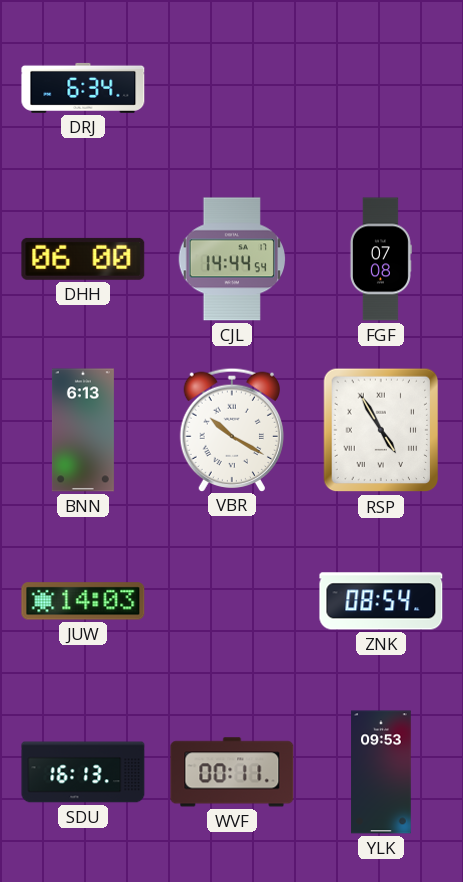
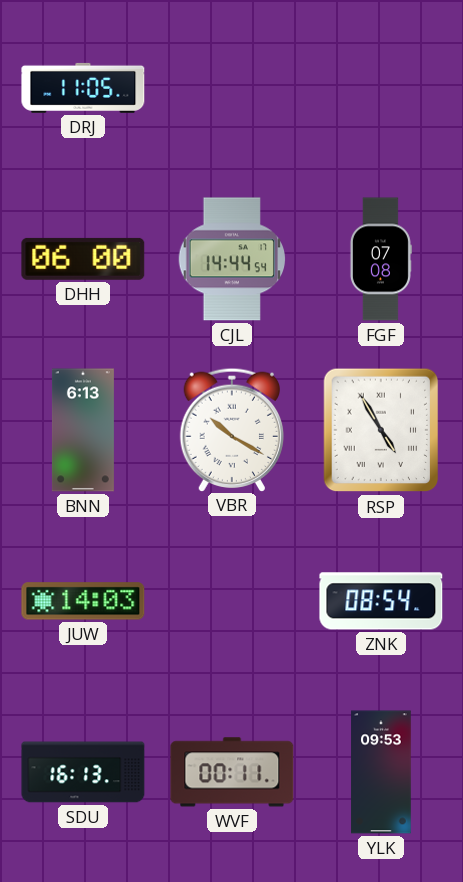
DRJ: 6:34 -> 11:05
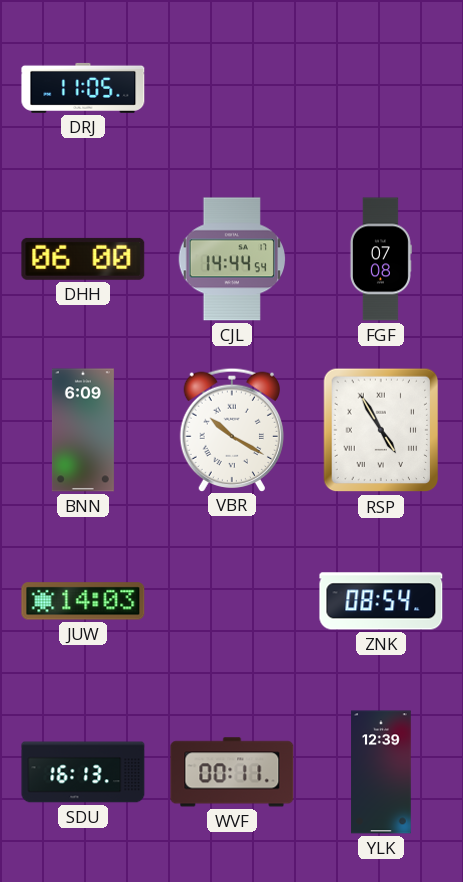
BNN: 6:13 -> 6:09
YLK: 09:53 -> 12:39
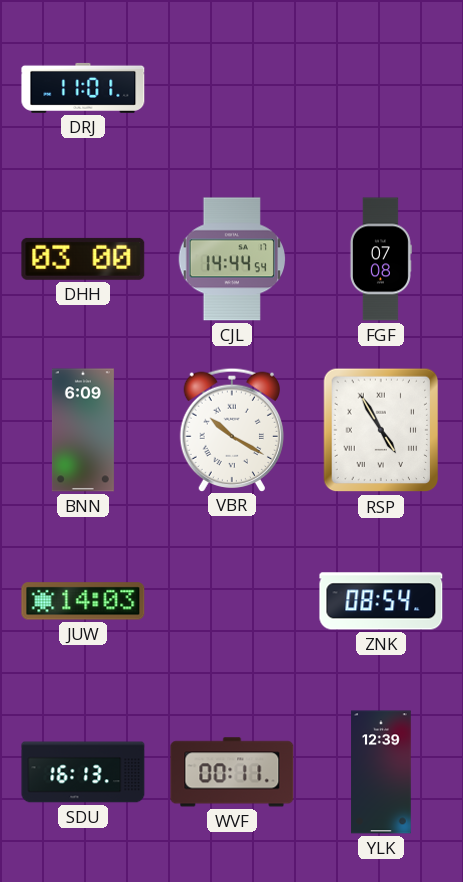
DRJ: 11:05 -> 11:01
DHH: 06:00 -> 03:00
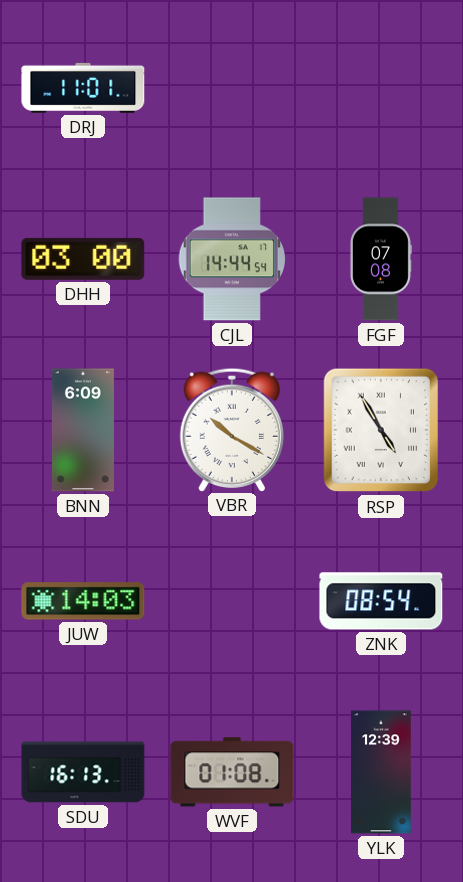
WVF: 00:11 -> 01:08
